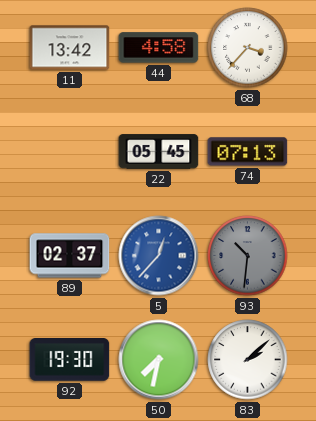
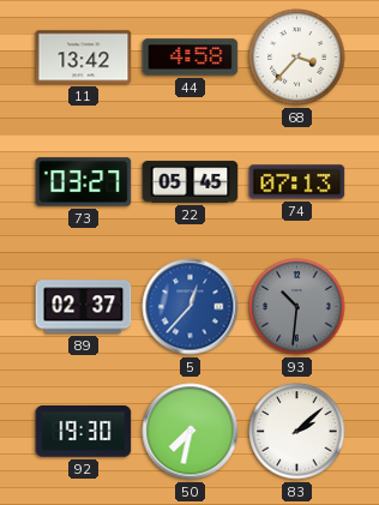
73: none -> 03:27
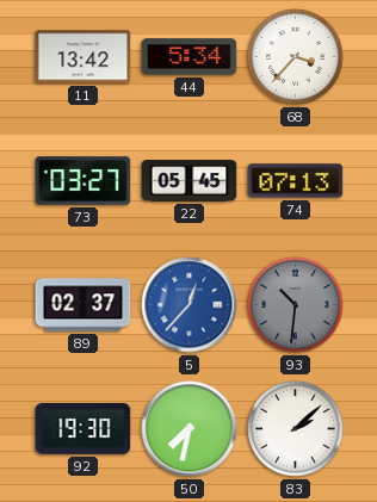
44: 4:58 -> 5:34
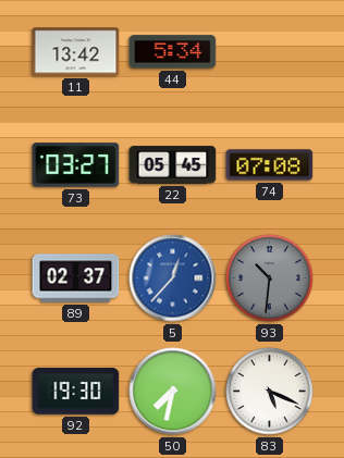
68: 3:37 -> none
74: 07:13 -> 07:08
83: 2:08 -> 5:19
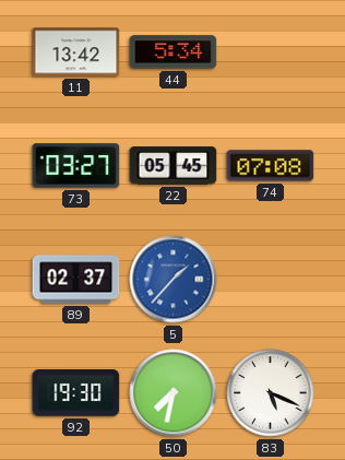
5: 12:37 -> 1:37
93: 10:31 -> none
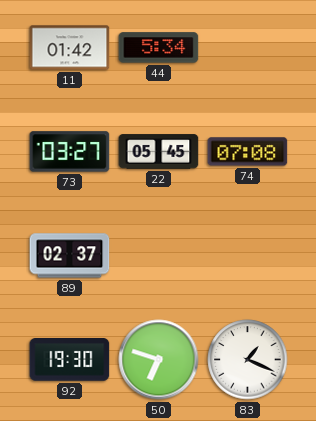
11: 13:42 -> 01:42
5: 1:37 -> none
50: 7:32 -> 6:48
83: 5:19 -> 1:19
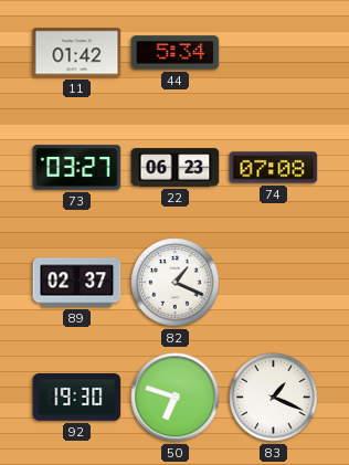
22: 05:45 -> 06:23
82: none -> 1:19
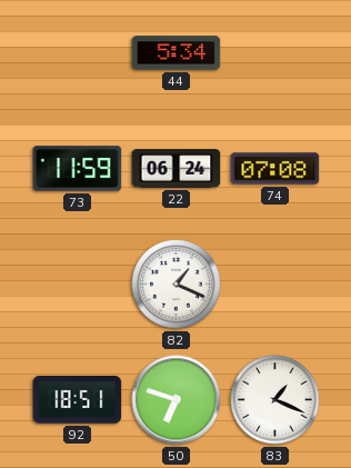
11: 01:42 -> none
73: 03:27 -> 11:59
22: 06:23 -> 06:24
89: 02:37 -> none
92: 19:30 -> 18:51
